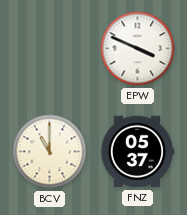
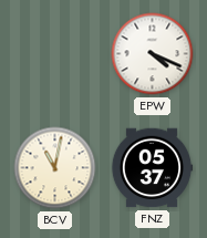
EPW: 3:49 -> 4:19
BCV: 11:00 -> 11:02
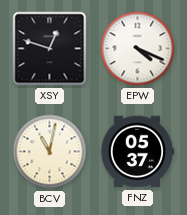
XSY: none -> 12:48
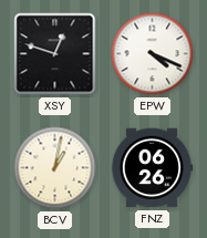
BCV: 11:02 -> 1:02
FNZ: 05:37 -> 06:26
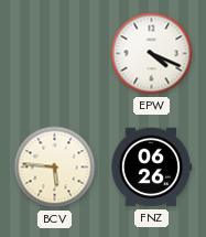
XSY: 12:48 -> none
BCV: 1:02 -> 5:46
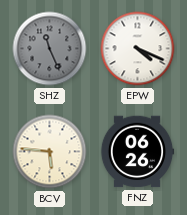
SHZ: none -> 11:26
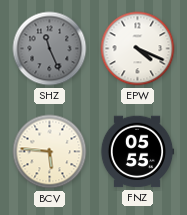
FNZ: 06:26 -> 05:55
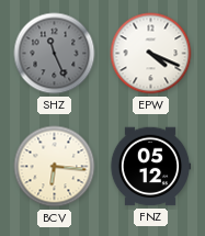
BCV: 5:46 -> 6:16
FNZ: 05:55 -> 05:12
